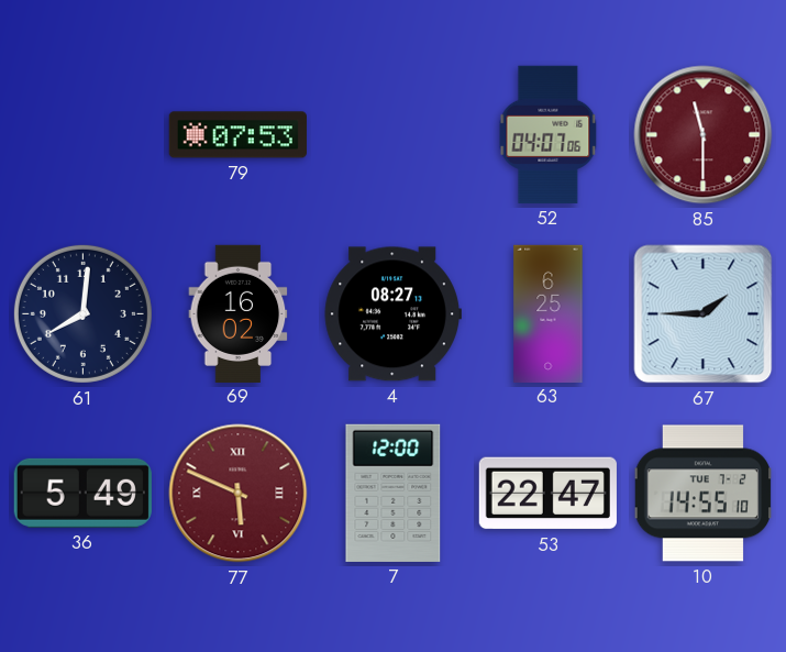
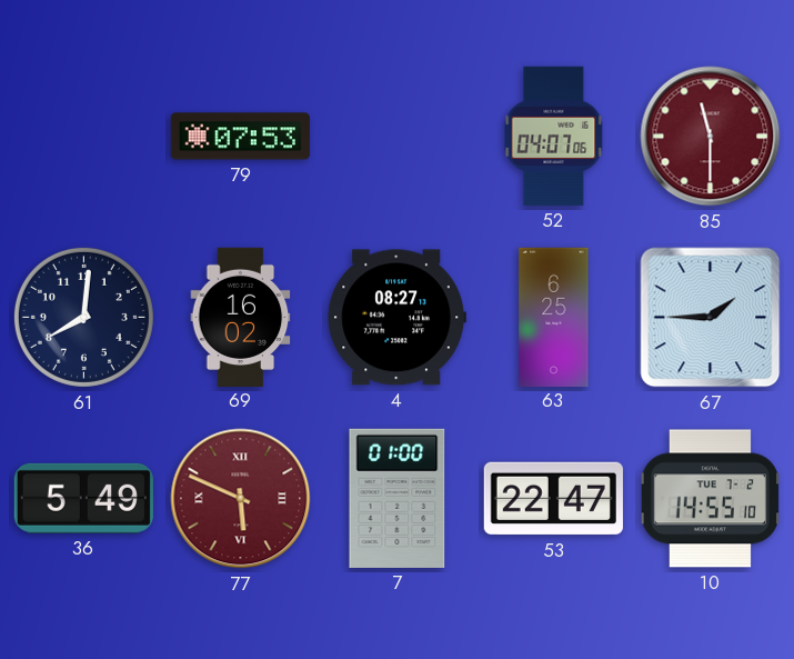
7: 12:00 -> 01:00
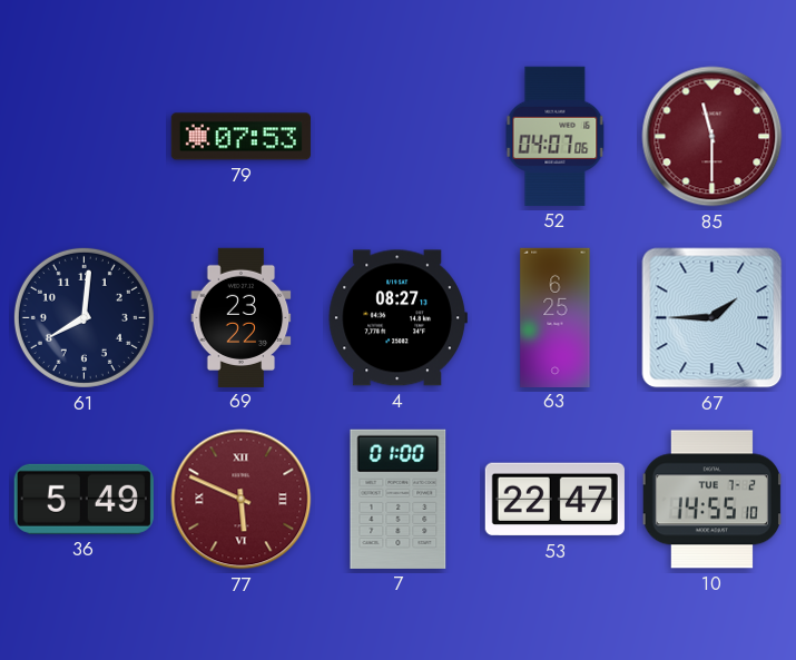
69: 16:02 -> 23:22
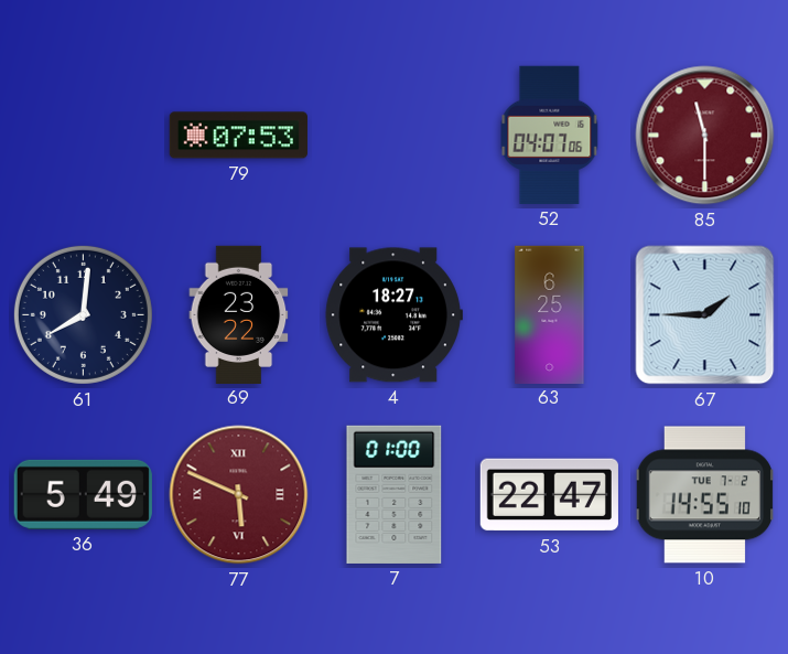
4: 08:27 -> 18:27
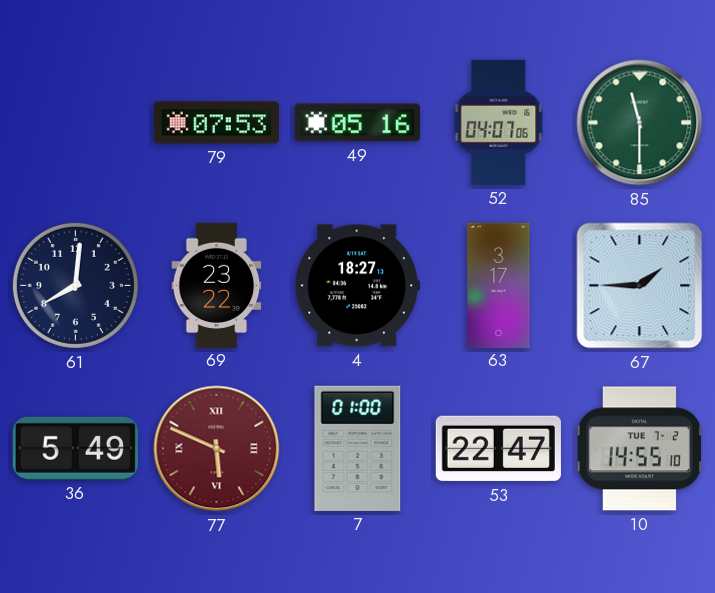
49: none -> 05:16
85 dial: burgundy -> green
63: 6:25 -> 3:17
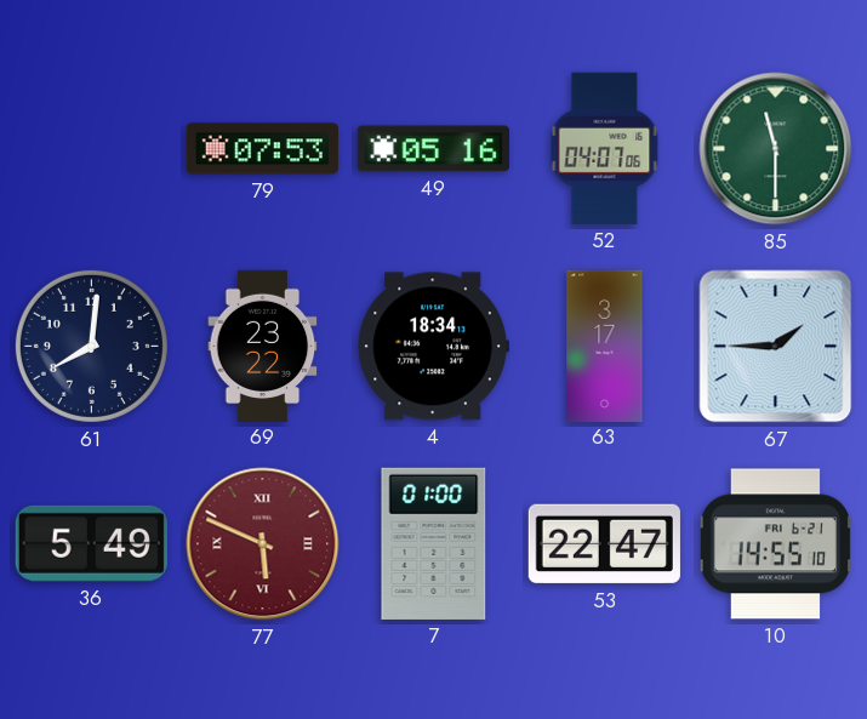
4: 18:27 -> 18:34
10 date: TUE 7-2 -> FRI 6-21
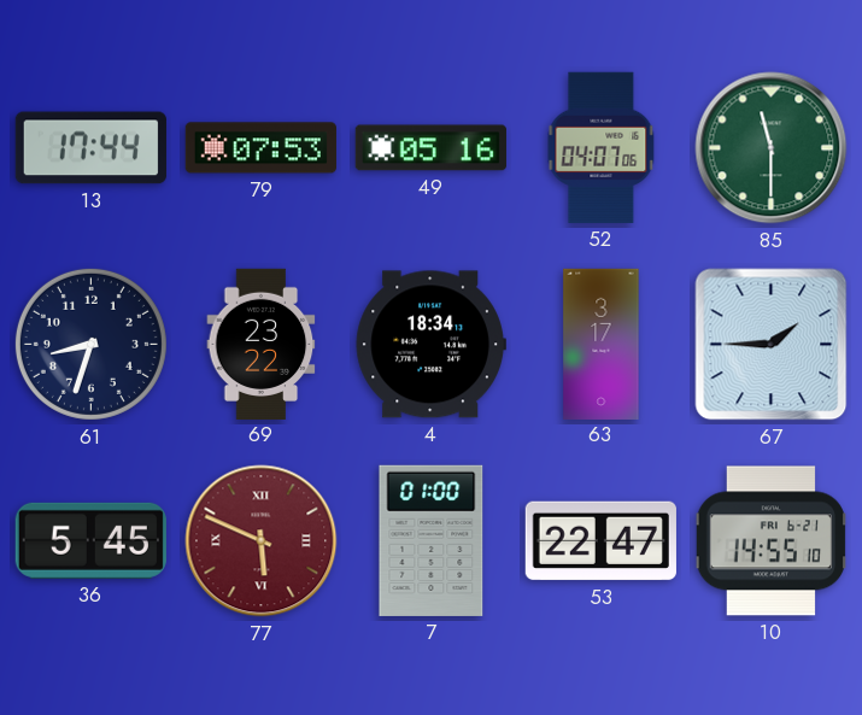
13: none -> 17:44
61: 8:01 -> 8:33
36: 5:49 -> 5:45
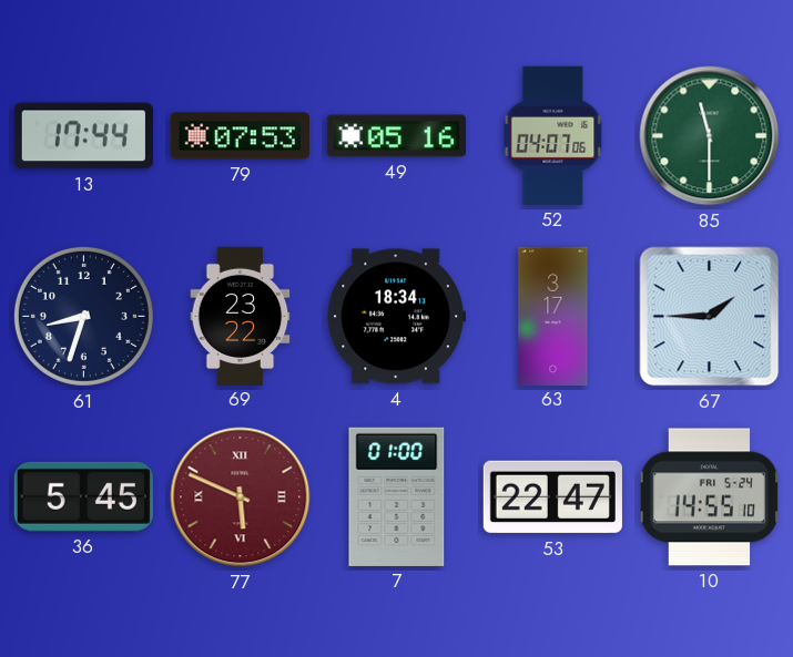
10 date: FRI 6-21 -> FRI 5-24
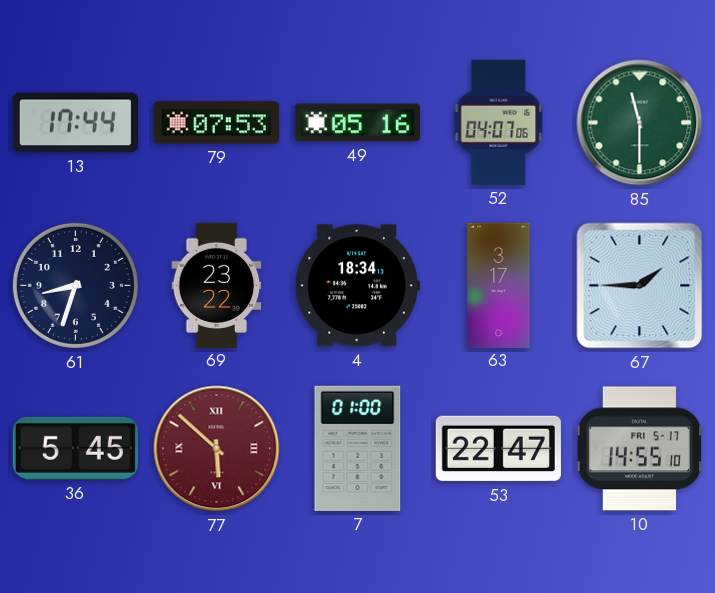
77: 5:49 -> 5:52
10 date: FRI 5-24 -> FRI 5-17
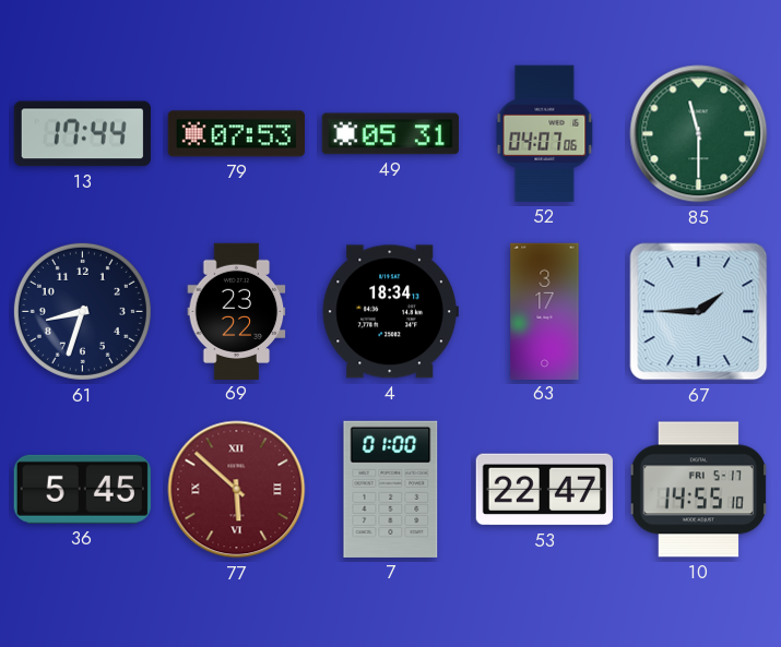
49: 05:16 -> 05:31
